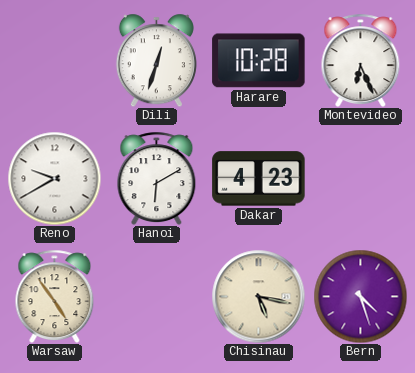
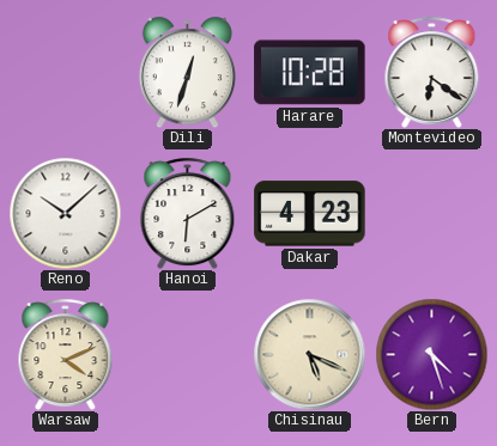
Montevideo: 6:26 -> 6:21
Reno: 9:40 -> 10:08
Warsaw: 4:54 -> 4:11
Chisinau: 5:17 -> 5:19
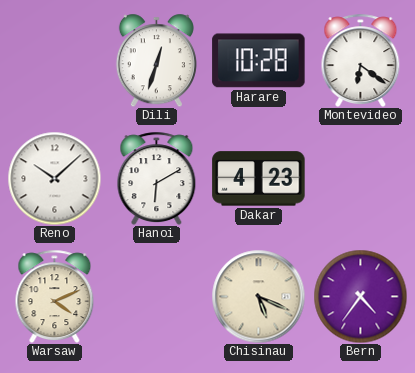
Bern: 4:27 -> 4:36
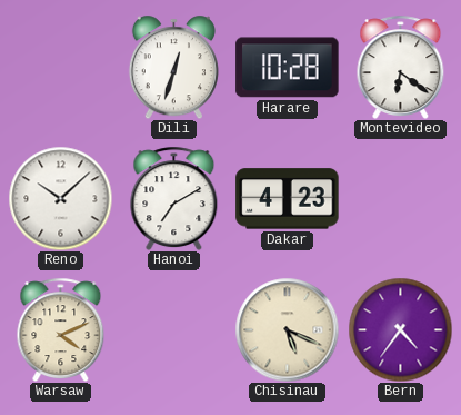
Hanoi: 6:10 -> 7:10
